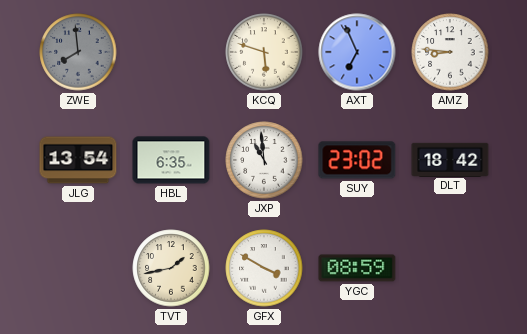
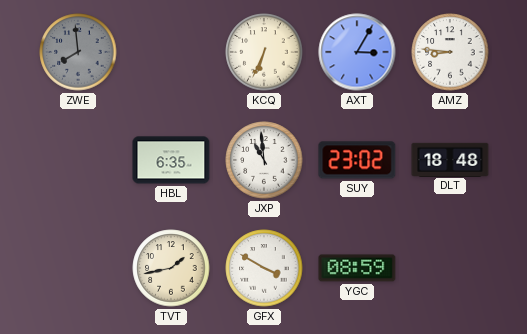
KCQ: 5:48 -> 6:34
AXT: 6:56 -> 3:05
JLG: 13:54 -> none
DLT: 18:42 -> 18:48
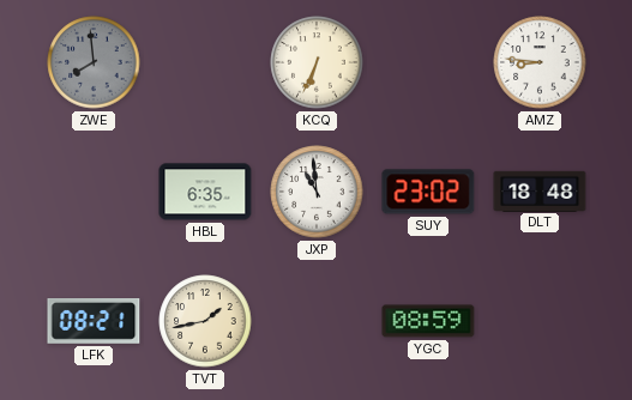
AXT: 3:05 -> none
LFK: none -> 08:21
GFX: 3:50 -> none
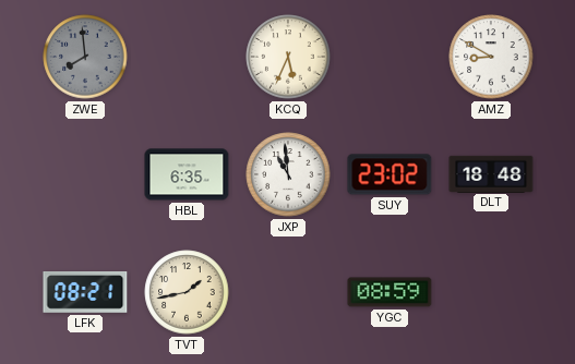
KCQ: 6:34 -> 5:34
AMZ: 8:46 -> 8:50
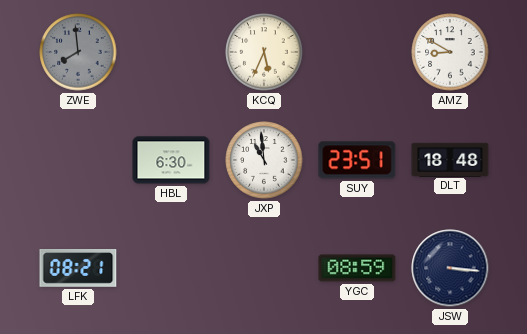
HBL: 6:35 -> 6:30
SUY: 23:02 -> 23:51
TVT: 1:43 -> none
JSW: none -> 3:16
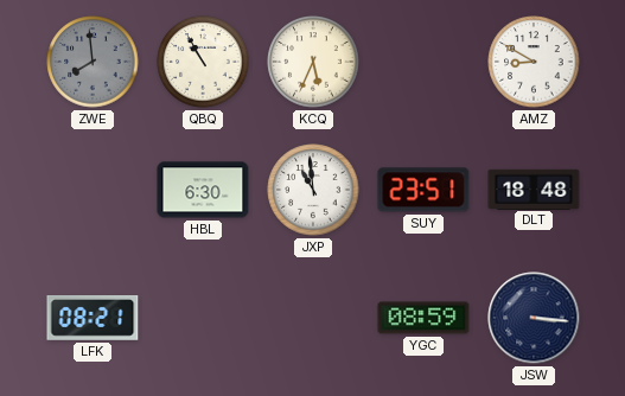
QBQ: none -> 10:55
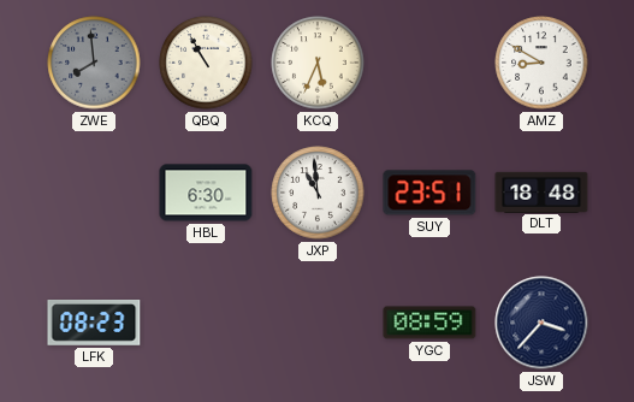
LFK: 08:21 -> 08:23
JSW: 3:16 -> 3:37
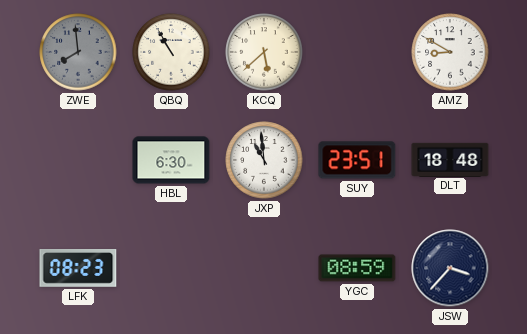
KCQ: 5:34 -> 5:38
